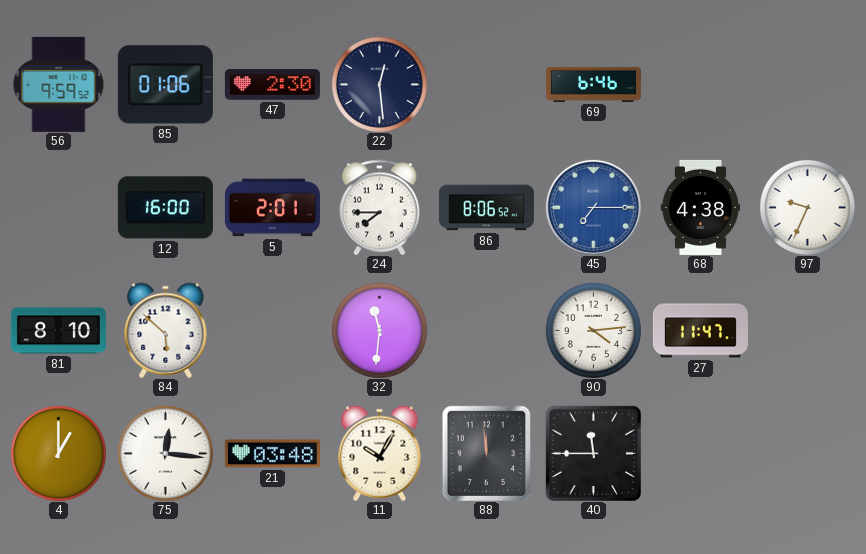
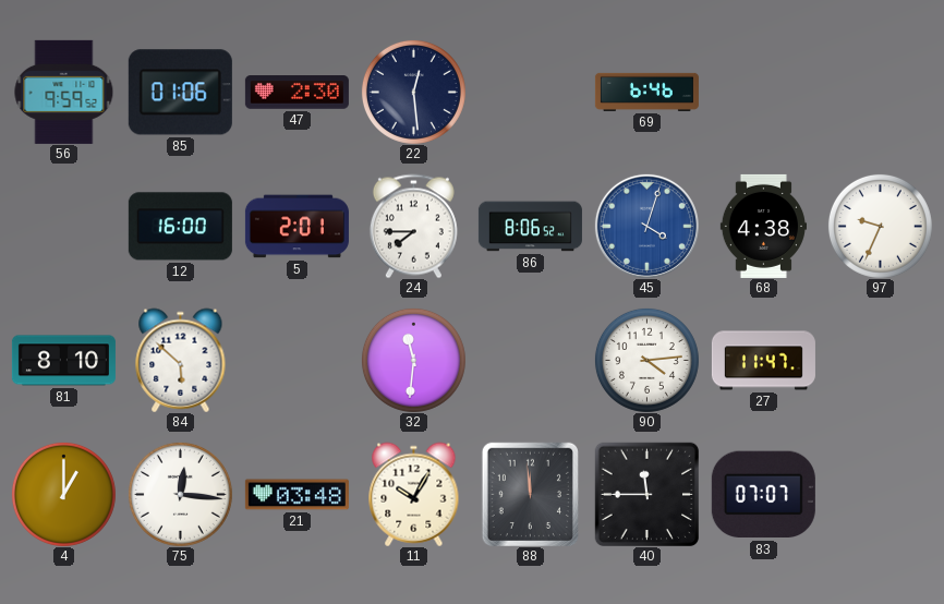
45: 7:15 -> 4:03
83: none -> 07:07
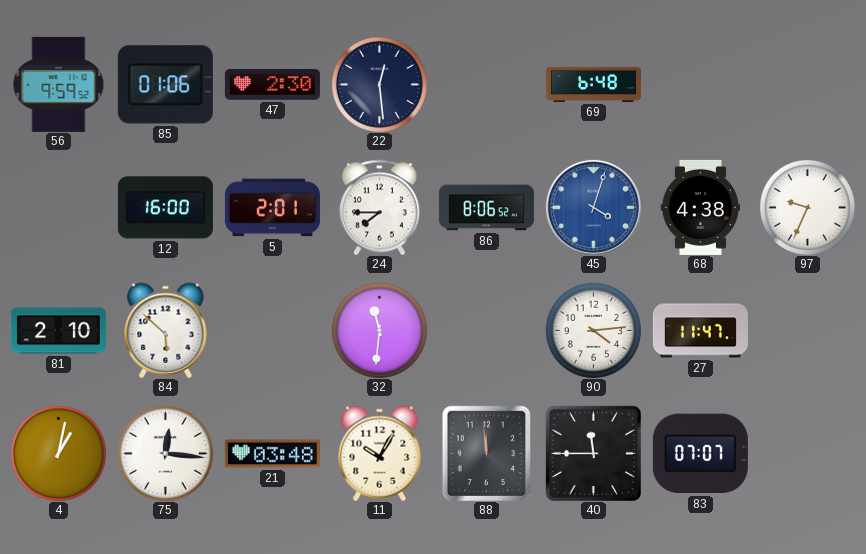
69: 6:46 -> 6:48
81: 8:10 -> 2:10
4: 1:00 -> 1:02
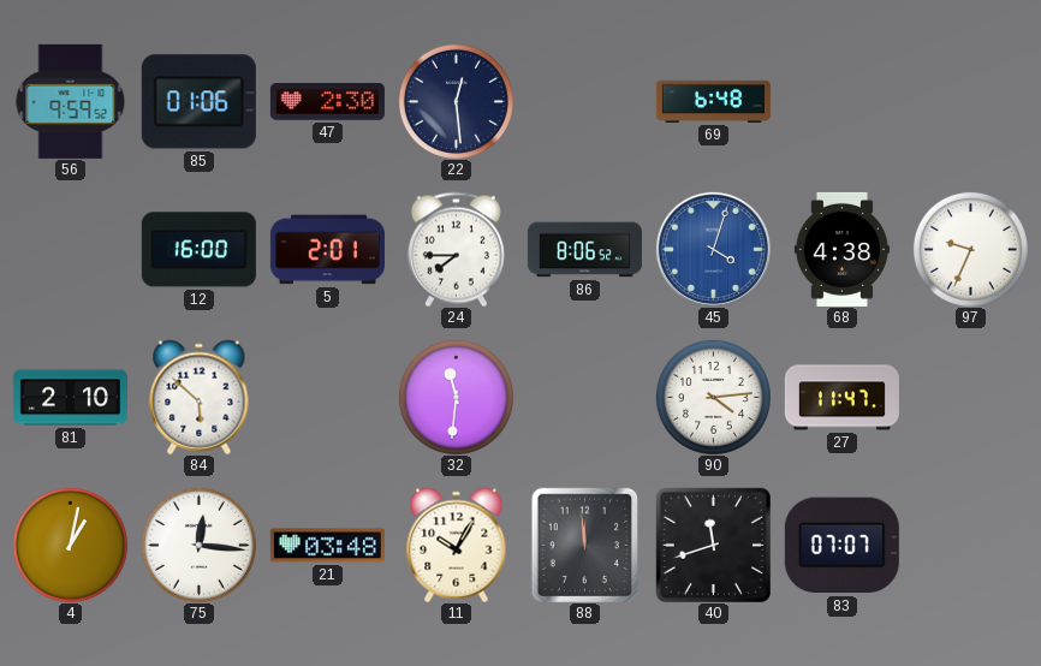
40: 11:45 -> 11:42
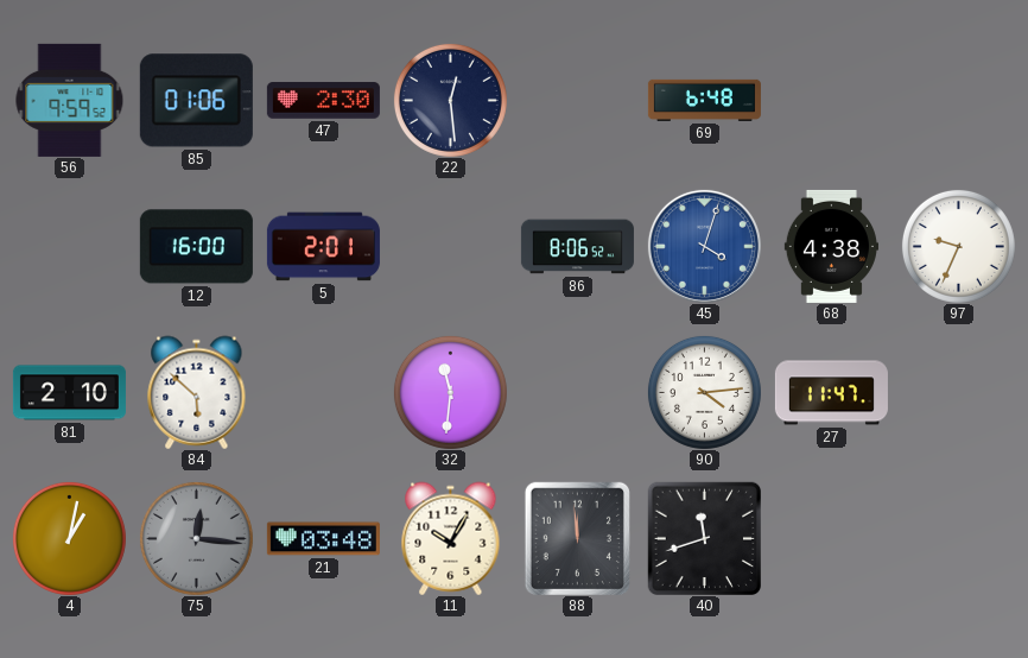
24: 7:45 -> none
75 dial: white -> grey
83: 07:07 -> none
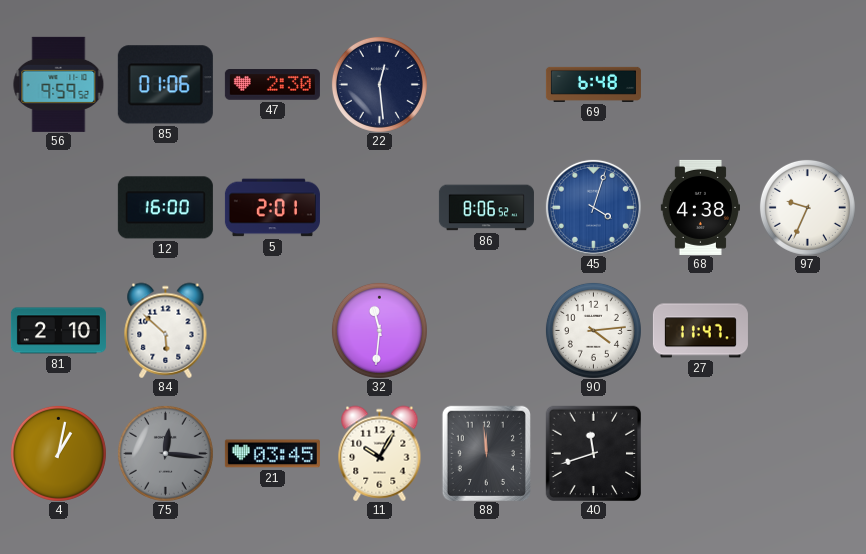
21: 03:48 -> 03:45
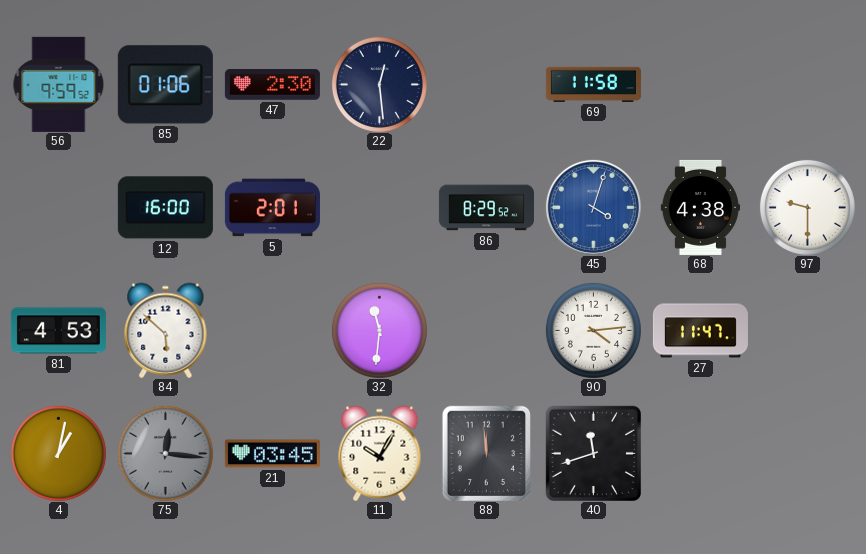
69: 6:48 -> 11:58
86: 8:06 -> 8:29
97: 9:34 -> 9:30
81: 2:10 -> 4:53
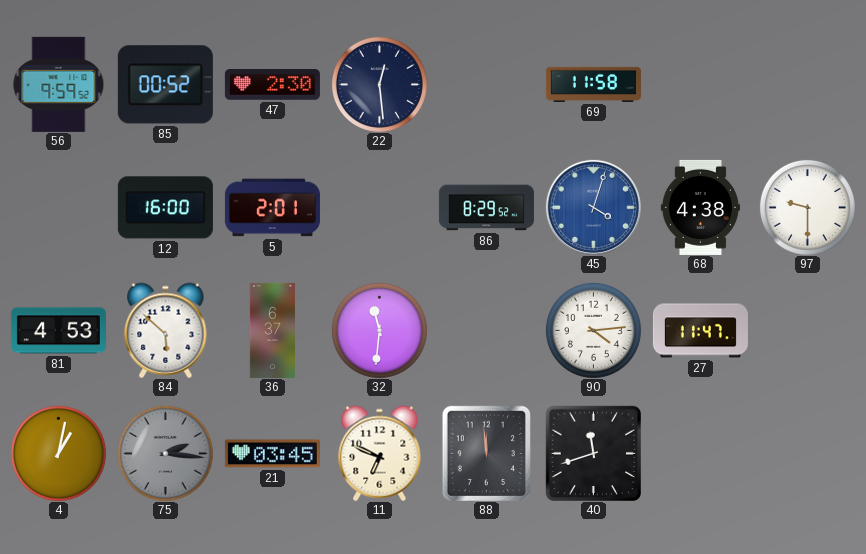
85: 01:06 -> 00:52
36: none -> 6:37
75: 12:16 -> 2:16
11: 10:05 -> 6:49
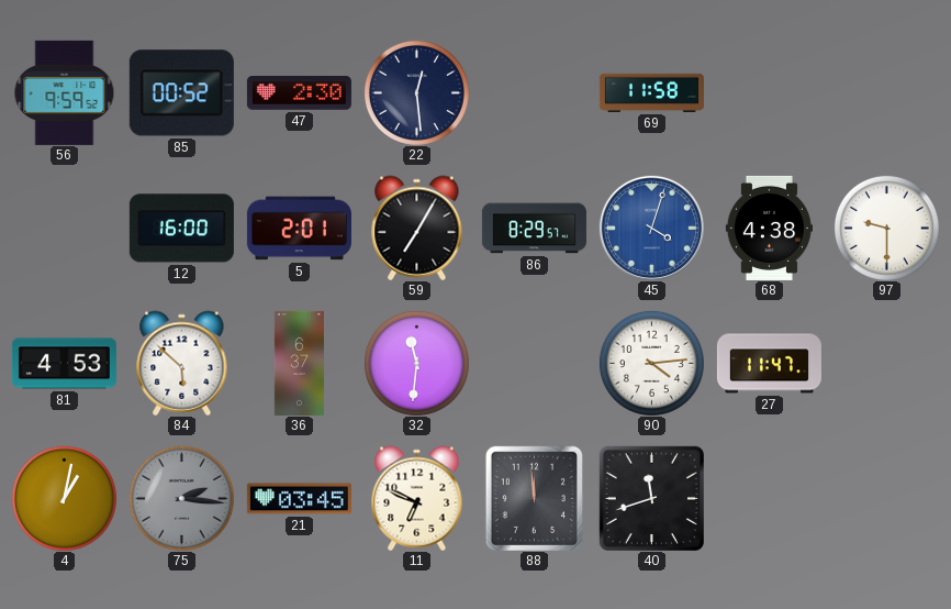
59: none -> 7:05
86: 8:29:52 -> 8:29:57
